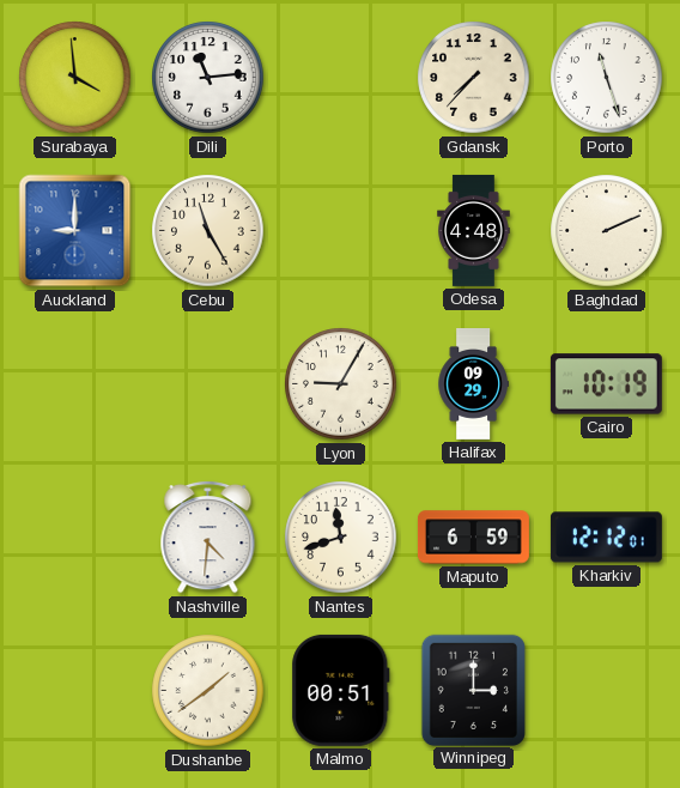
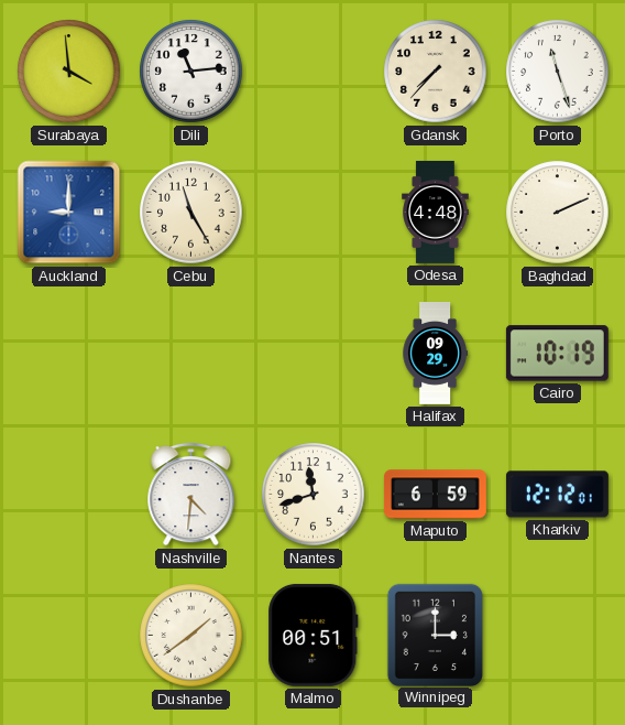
Lyon: 9:05 -> none
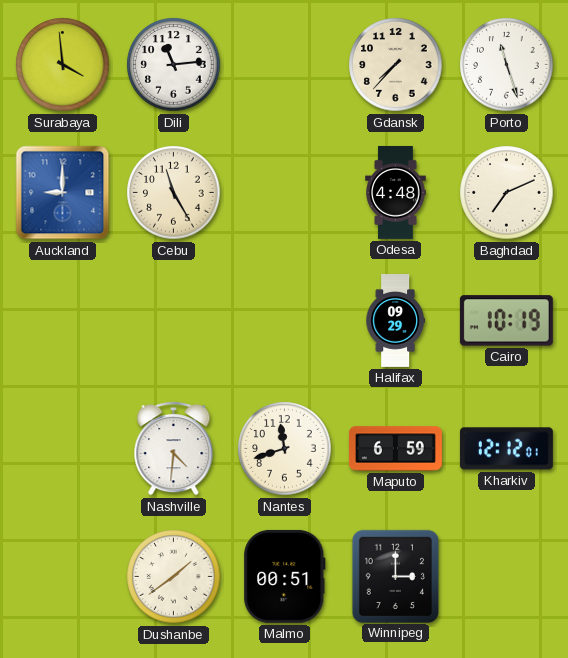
Baghdad: 2:11 -> 7:11
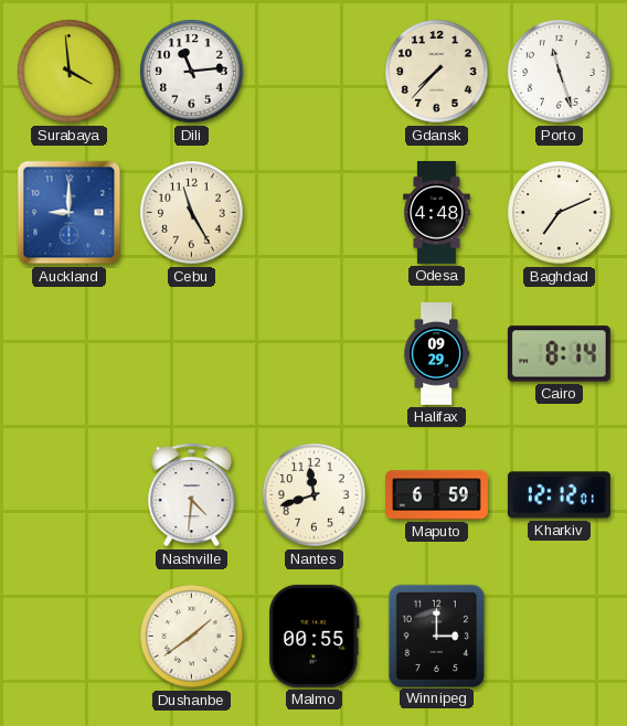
Cairo: 10:19 -> 8:14
Malmo: 00:51 -> 00:55
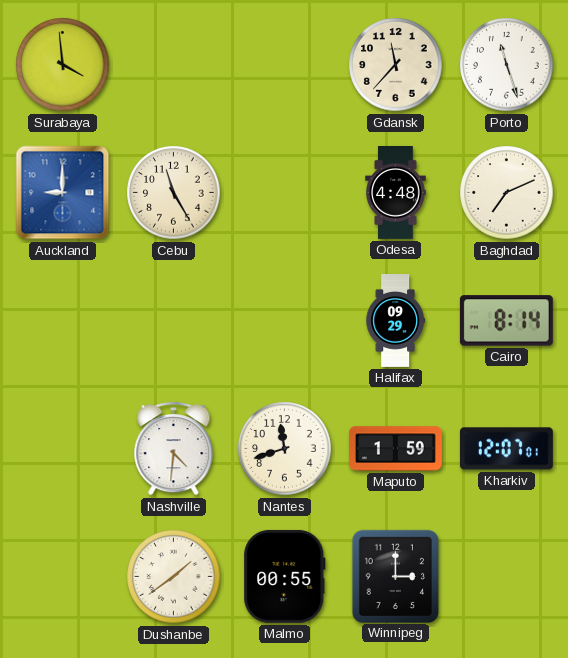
Dili: 11:14 -> none
Gdansk: 7:37 -> 11:37
Maputo: 6:59 -> 1:59
Kharkiv: 12:12 -> 12:07
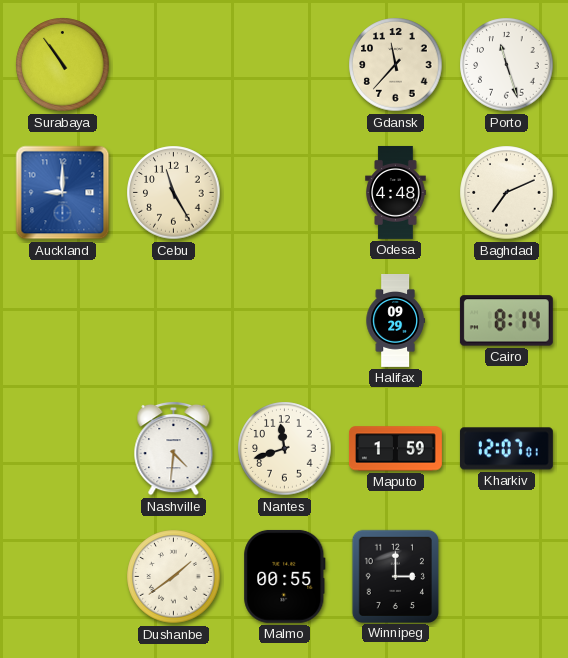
Surabaya: 3:59 -> 10:54
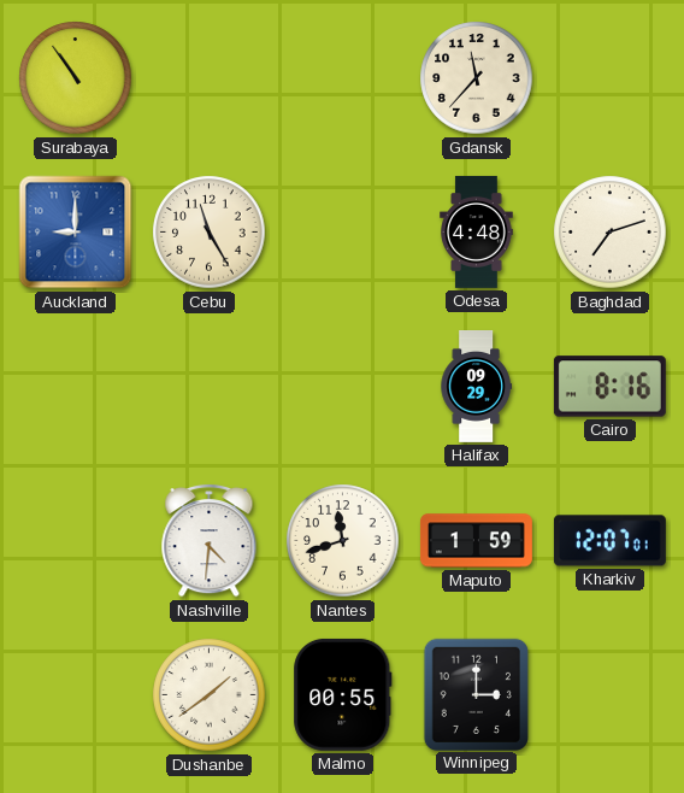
Porto: 11:27 -> none
Baghdad: 7:11 -> 7:12
Cairo: 8:14 -> 8:16
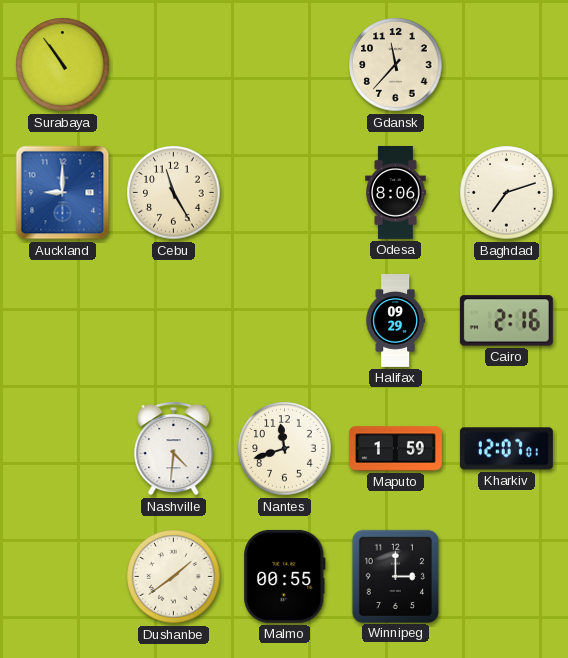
Odesa: 4:48 -> 8:06
Cairo: 8:16 -> 2:16
